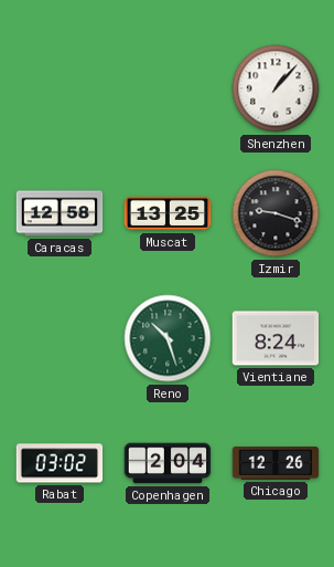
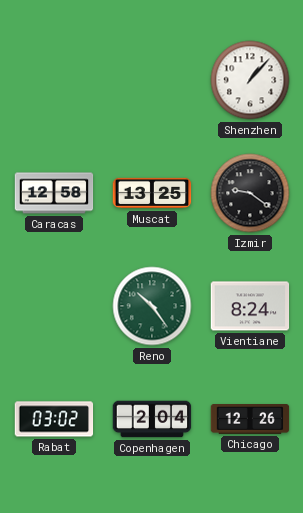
Izmir: 9:18 -> 9:21
Reno: 10:27 -> 10:24
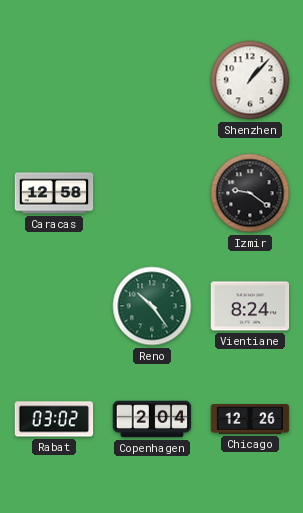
Muscat: 13:25 -> none
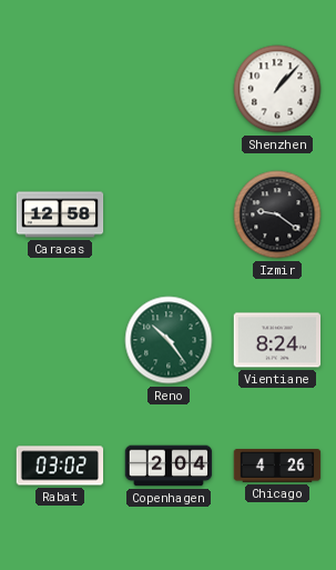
Chicago: 12:26 -> 4:26
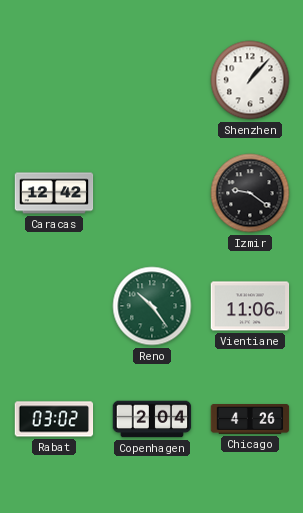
Caracas: 12:58 -> 12:42
Vientiane: 8:24 -> 11:06
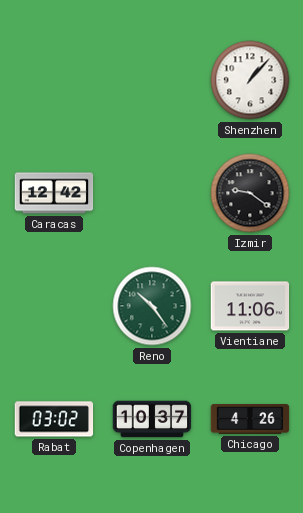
Copenhagen: 2:04 -> 10:37
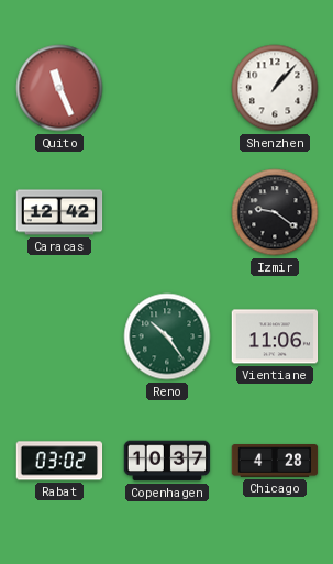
Quito: none -> 11:26
Chicago: 4:26 -> 4:28
